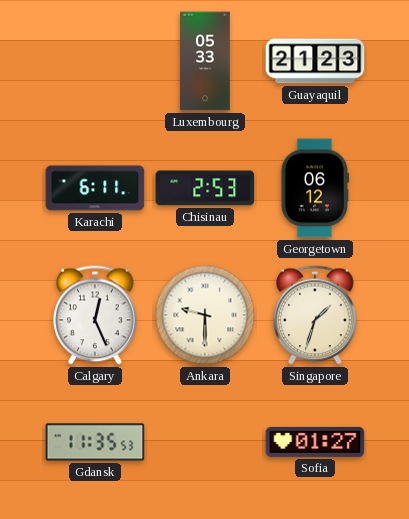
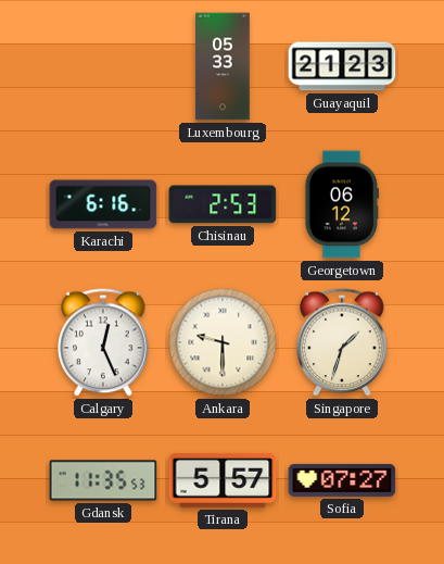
Karachi: 6:11 -> 6:16
Tirana: none -> 5:57
Sofia: 01:27 -> 07:27
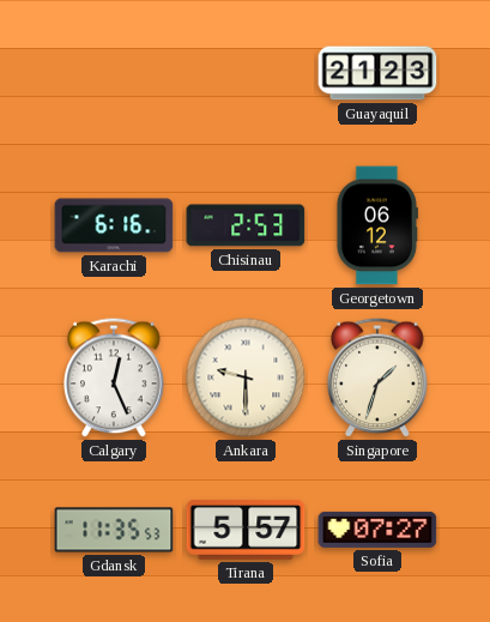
Luxembourg: 05:33 -> none
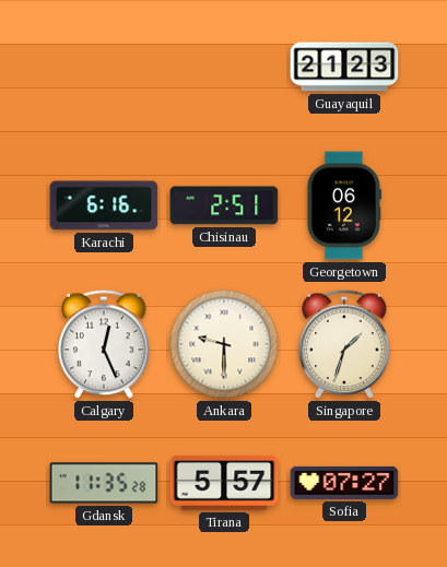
Chisinau: 2:53 -> 2:51
Gdansk: 11:35:53 -> 11:35:28
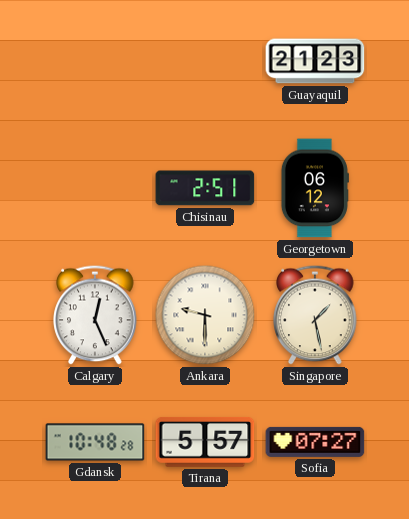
Karachi: 6:16 -> none
Singapore: 1:33 -> 1:28
Gdansk: 11:35 -> 10:48
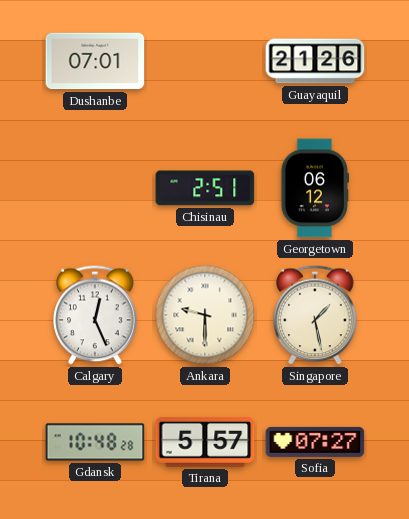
Dushanbe: none -> 07:01
Guayaquil: 21:23 -> 21:26
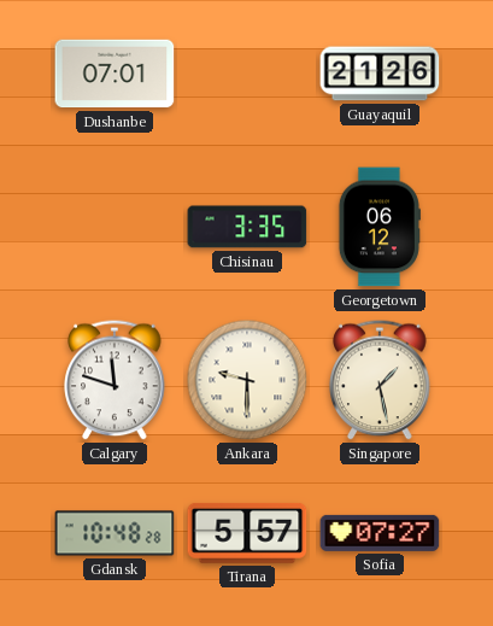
Chisinau: 2:51 -> 3:35
Calgary: 12:26 -> 11:48
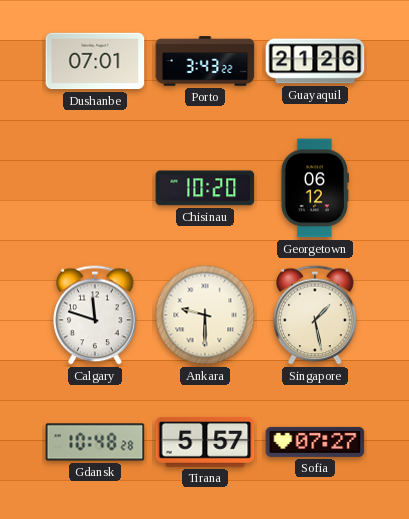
Porto: none -> 3:43
Chisinau: 3:35 -> 10:20
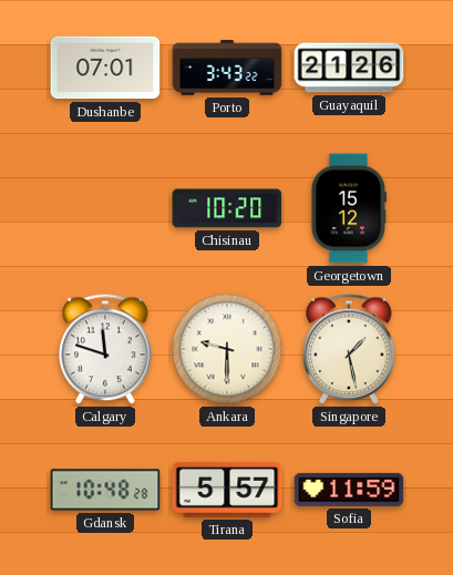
Georgetown: 06:12 -> 15:12
Sofia: 07:27 -> 11:59
